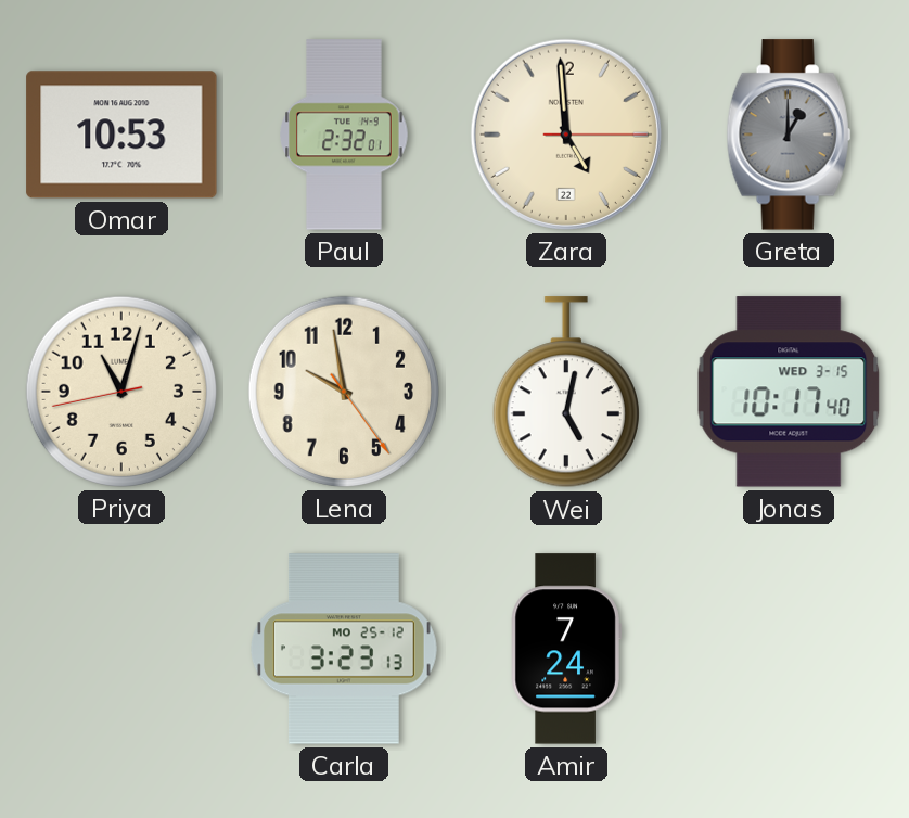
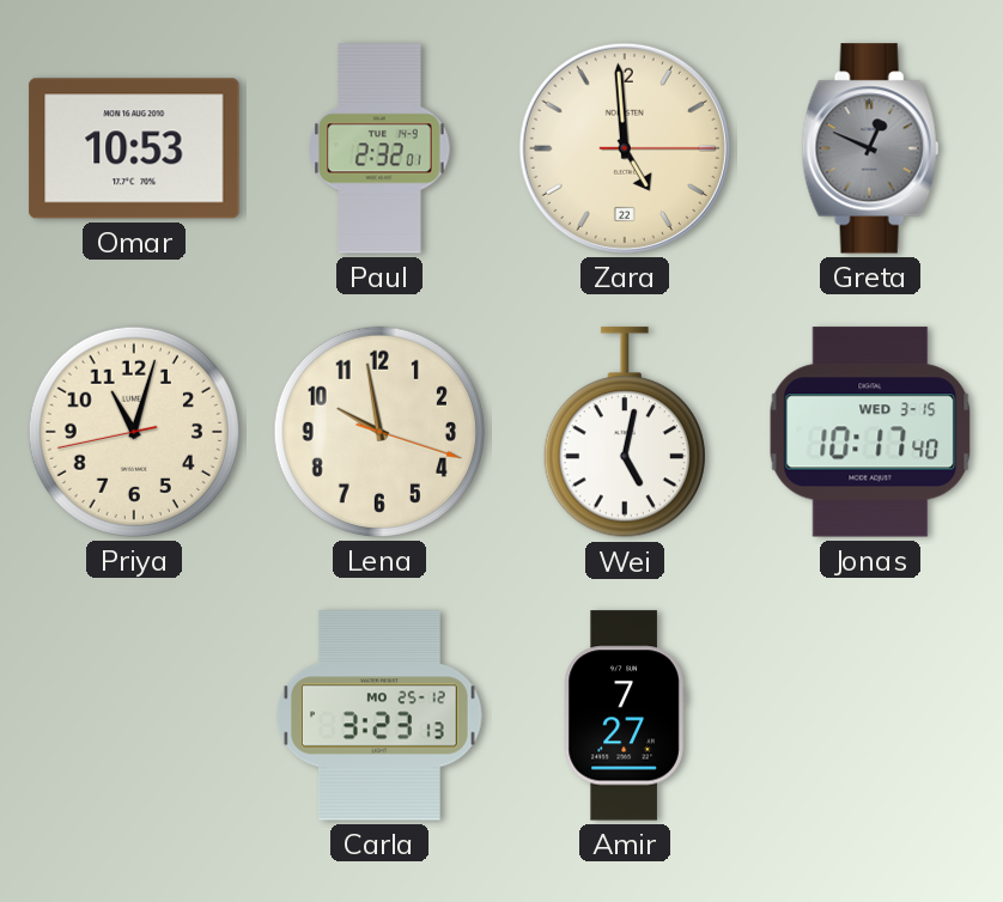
Greta: 1:00 -> 12:49
Lena: 9:58:24 -> 9:58:18
Amir: 7:24 -> 7:27
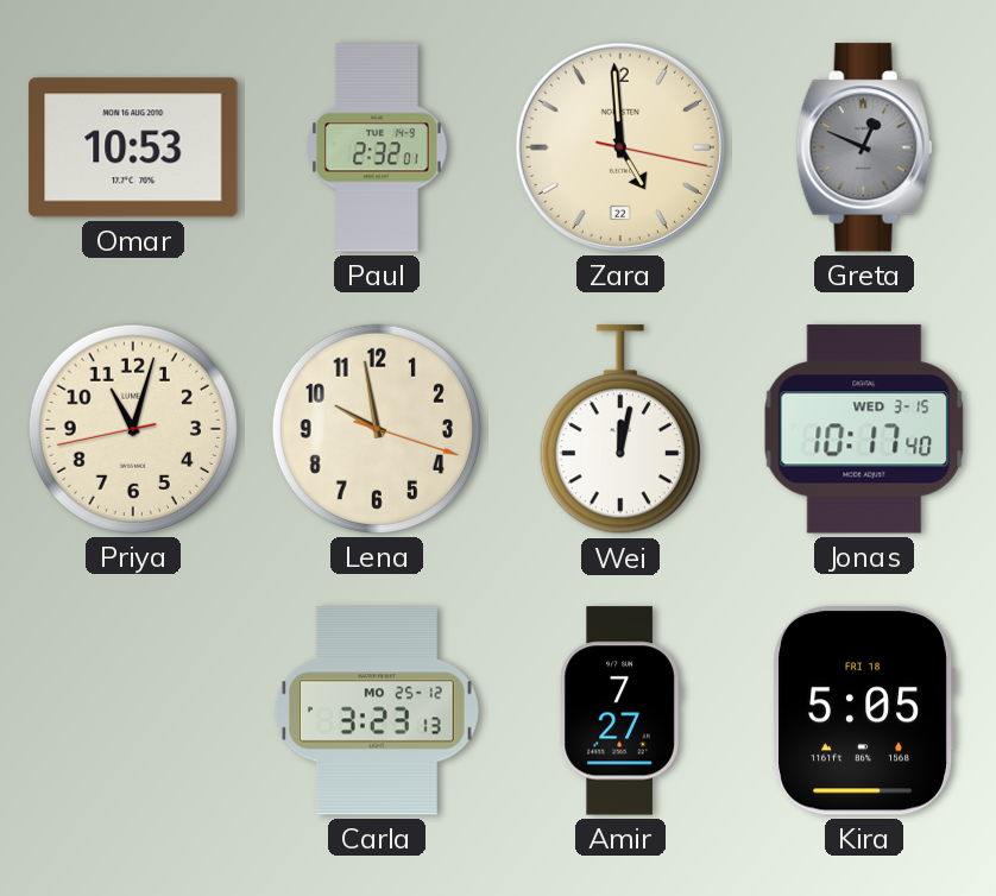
Zara: 4:59:15 -> 4:59:17
Wei: 5:02 -> 12:02
Kira: none -> 5:05
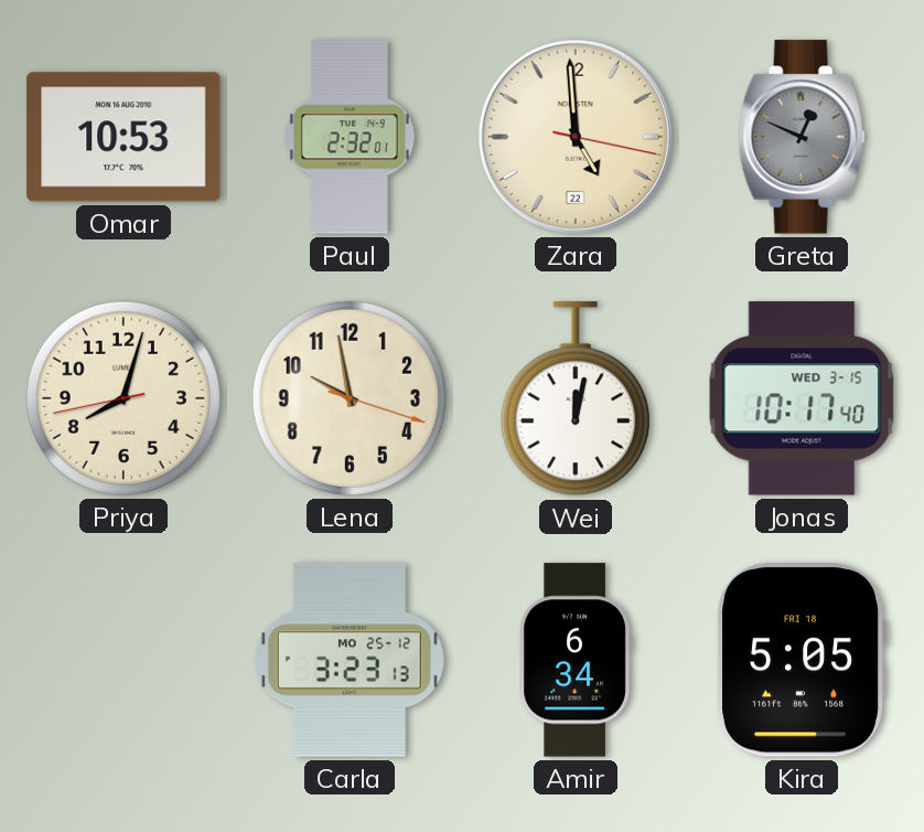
Priya: 11:02 -> 8:02
Amir: 7:27 -> 6:34
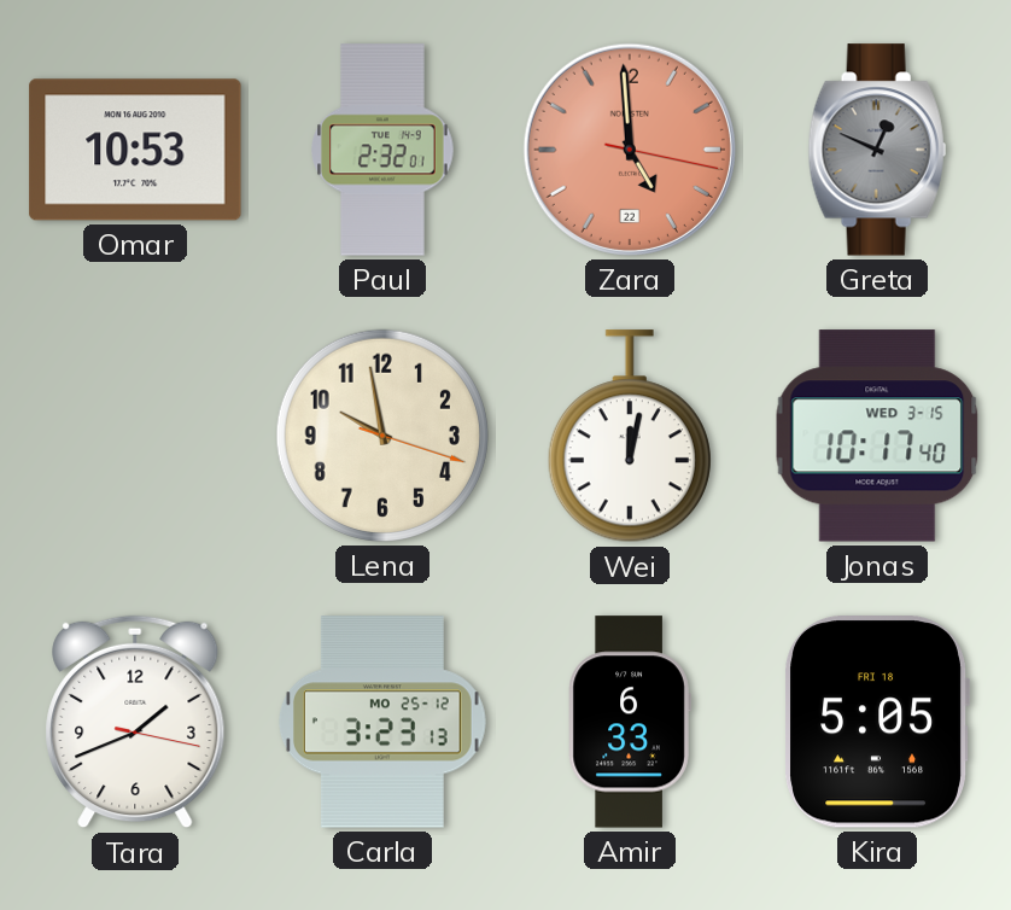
Zara dial: cream -> salmon
Priya: 8:02 -> none
Tara: none -> 1:41
Amir: 6:34 -> 6:33
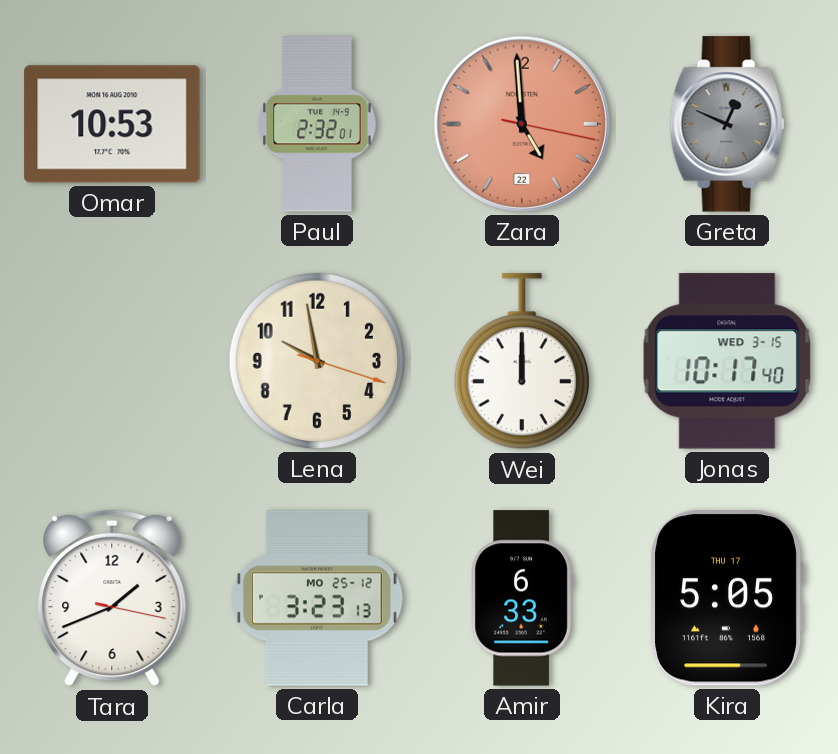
Wei: 12:02 -> 12:00
Kira date: FRI 18 -> THU 17
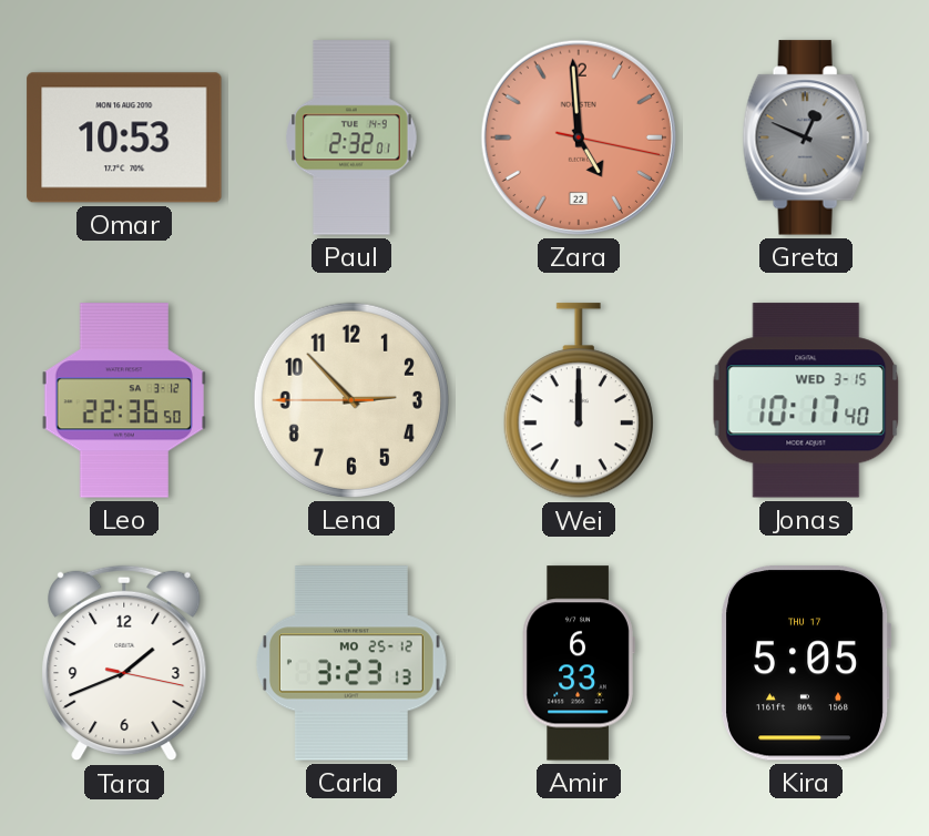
Leo: none -> 22:36
Lena: 9:58 -> 2:52
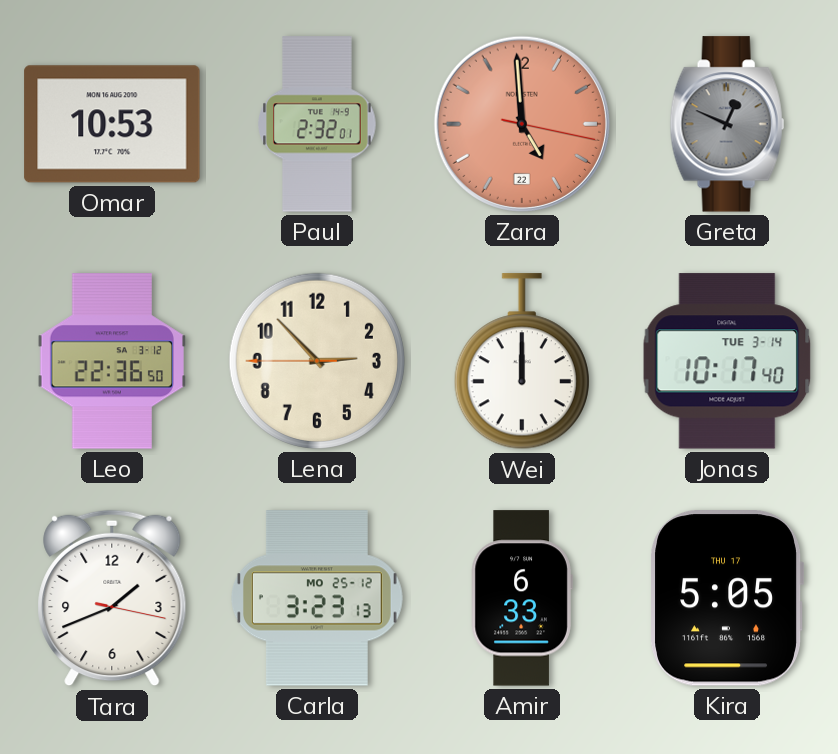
Jonas date: WED 3-15 -> TUE 3-14
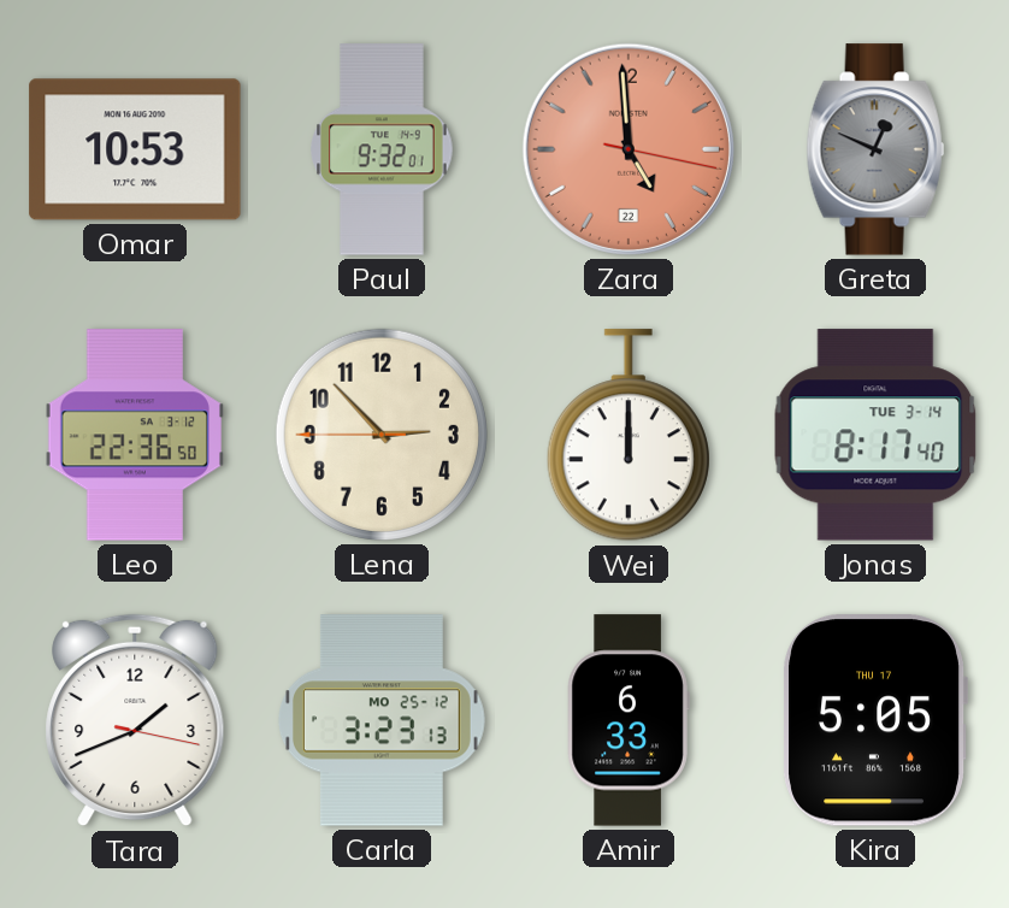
Paul: 2:32 -> 9:32
Jonas: 10:17 -> 8:17
